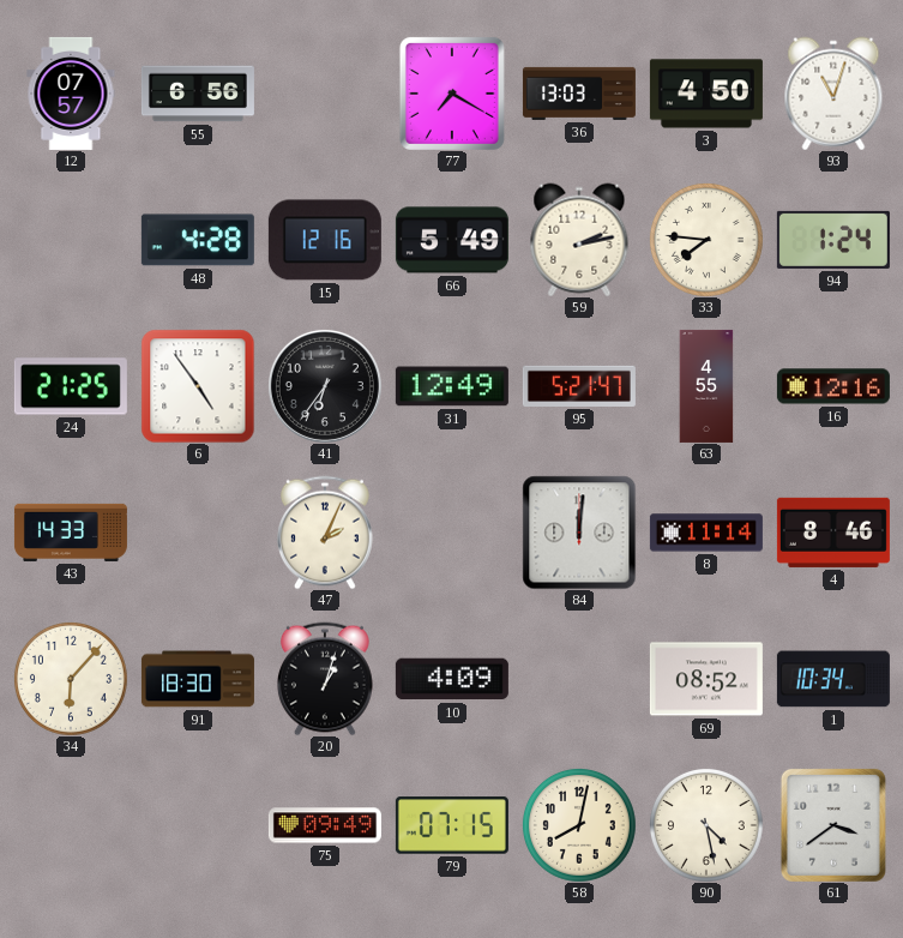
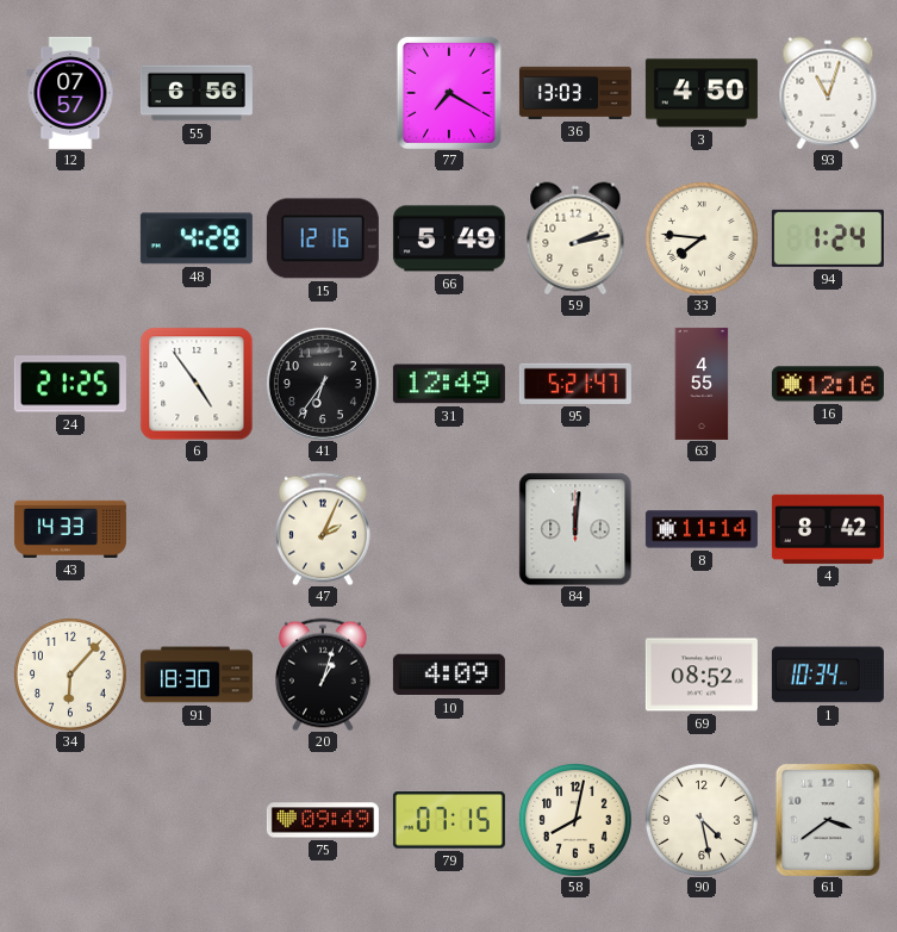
4: 8:46 -> 8:42
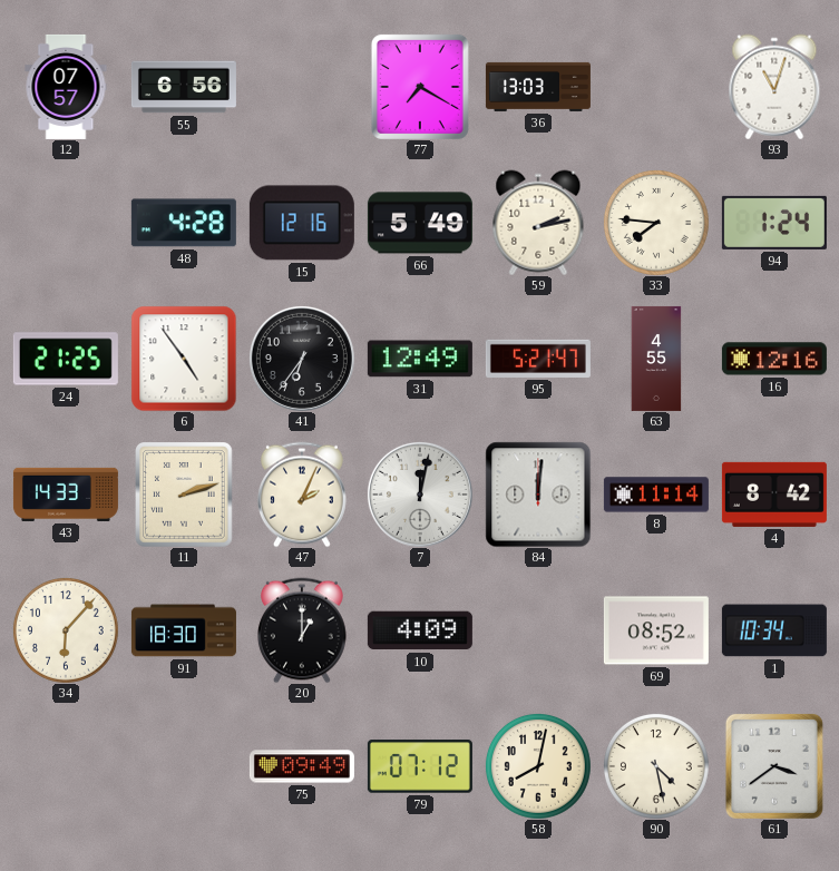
3: 4:50 -> none
11: none -> 2:12
7: none -> 12:02
20: 1:03 -> 1:00
79: 07:15 -> 07:12
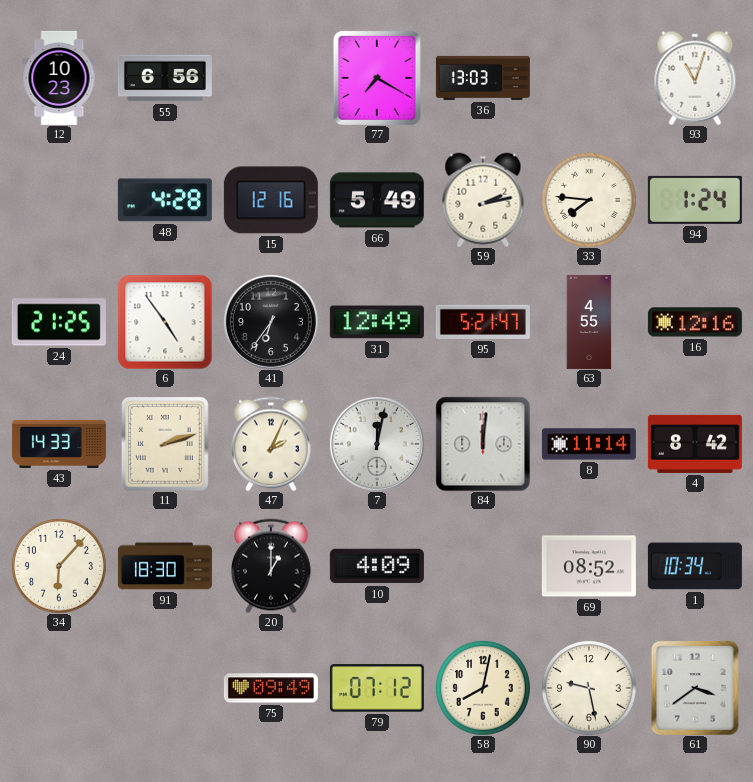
12: 07:57 -> 10:23
90: 4:28 -> 9:28
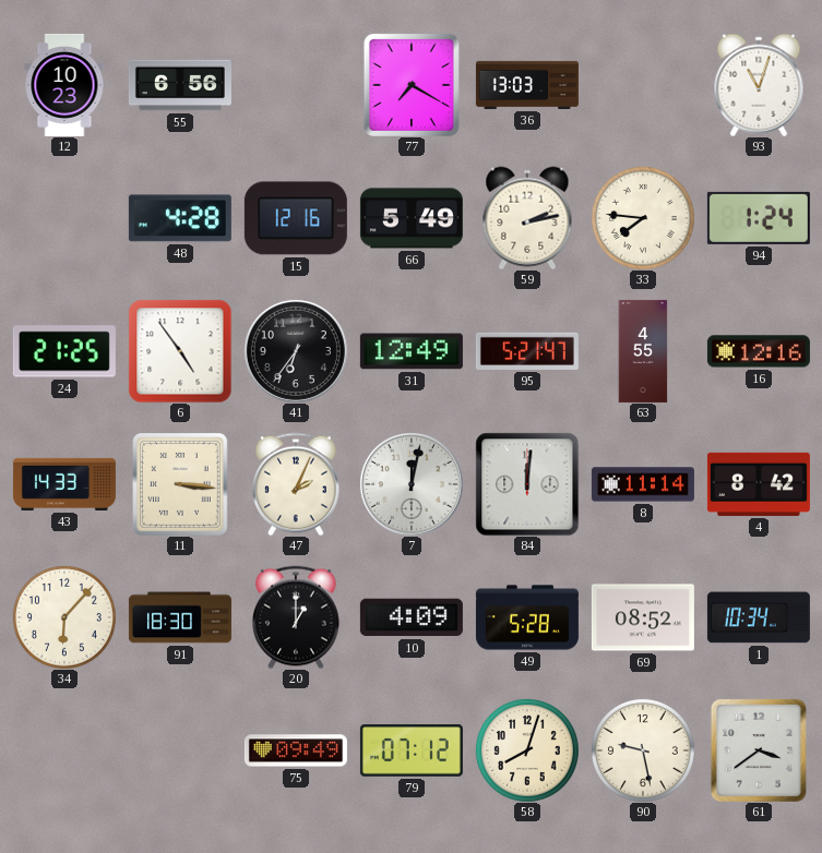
11: 2:12 -> 3:16
49: none -> 5:28
58: 8:02 -> 8:03
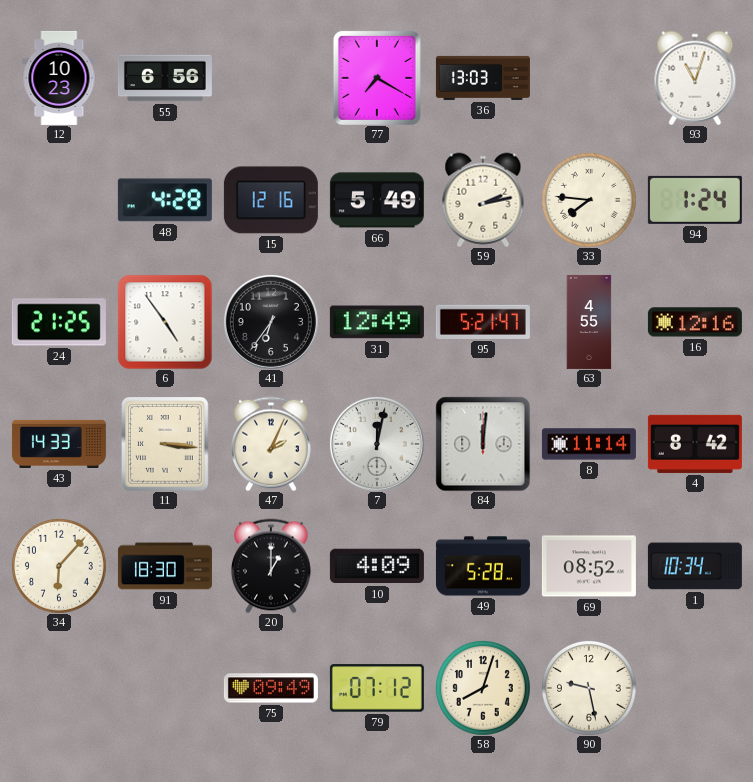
61: 3:39 -> none
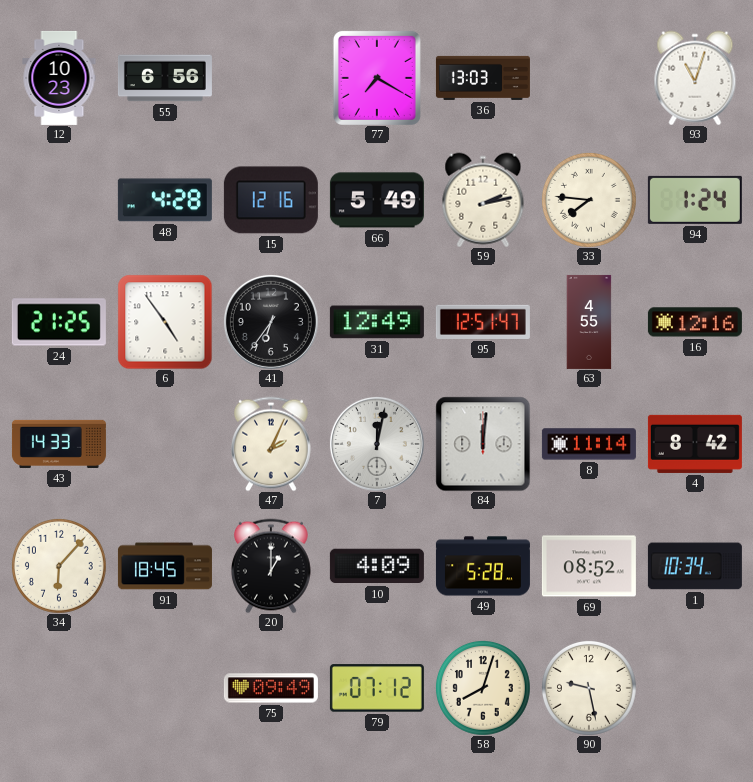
95: 5:21 -> 12:51
11: 3:16 -> none
91: 18:30 -> 18:45
